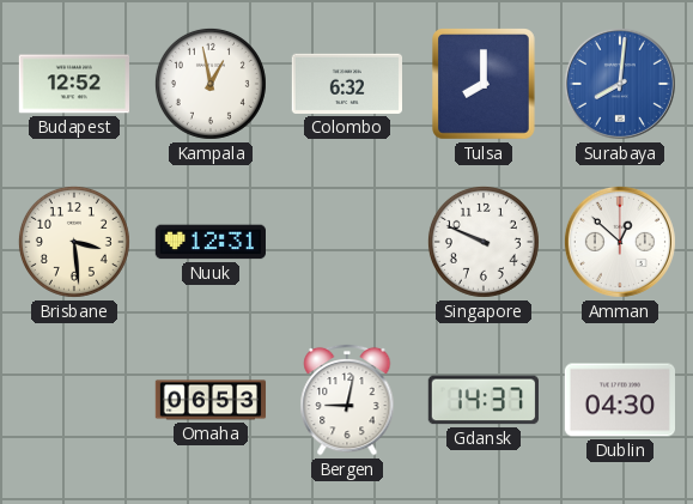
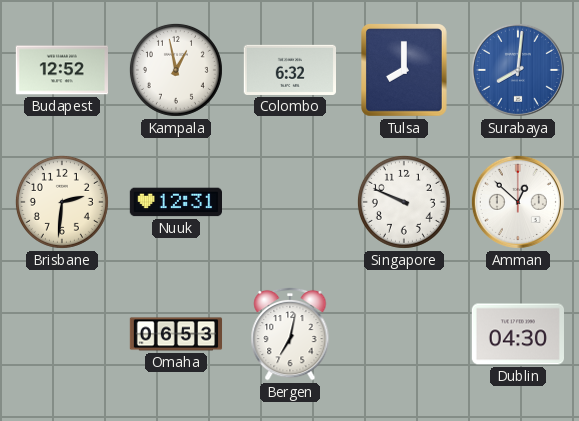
Brisbane: 3:29 -> 2:31
Bergen: 9:02 -> 7:02
Gdansk: 14:37 -> none
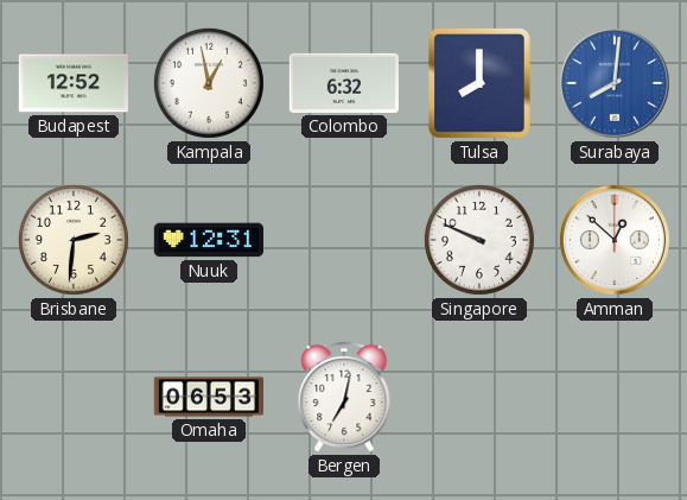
Dublin: 04:30 -> none
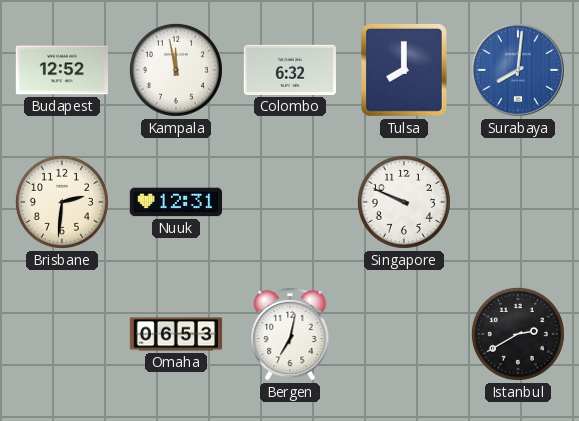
Kampala: 12:58 -> 11:58
Amman: 12:52 -> none
Istanbul: none -> 2:40
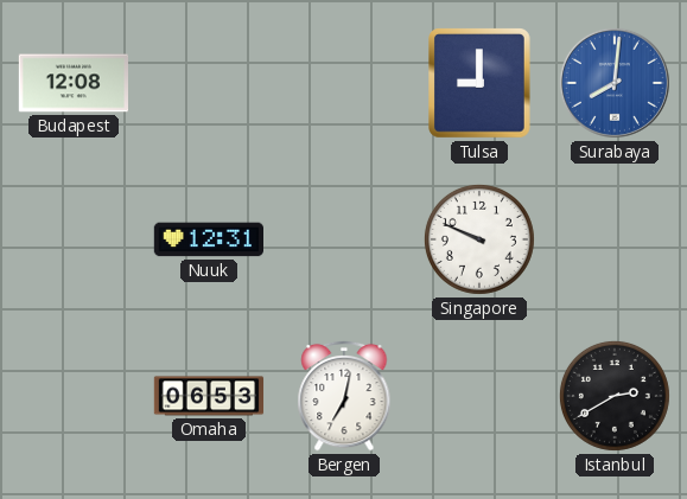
Budapest: 12:52 -> 12:08
Kampala: 11:58 -> none
Colombo: 6:32 -> none
Tulsa: 8:00 -> 9:00
Brisbane: 2:31 -> none
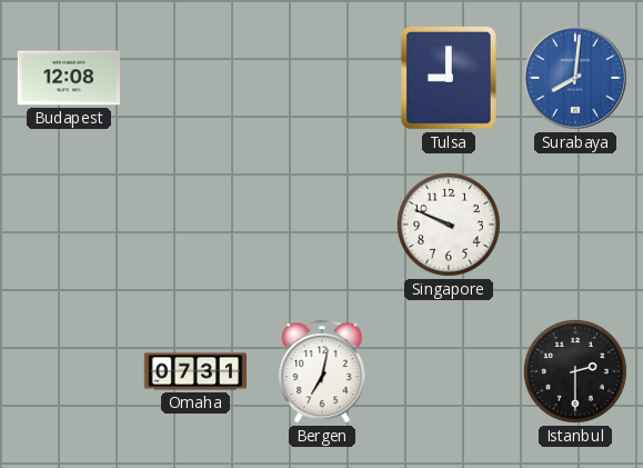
Nuuk: 12:31 -> none
Omaha: 06:53 -> 07:31
Istanbul: 2:40 -> 2:30
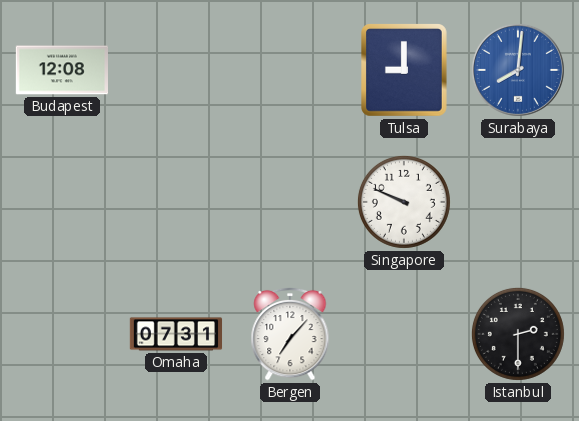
Bergen: 7:02 -> 7:07
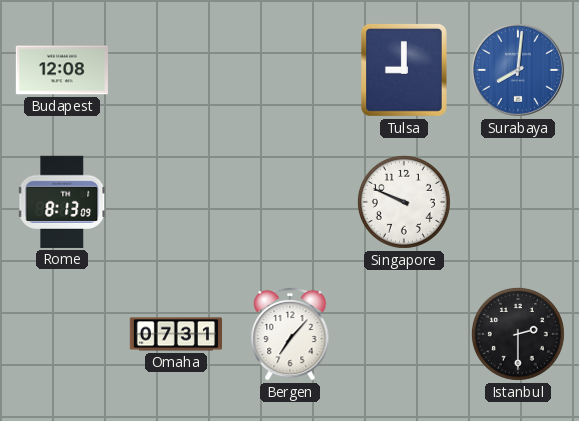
Rome: none -> 8:13
